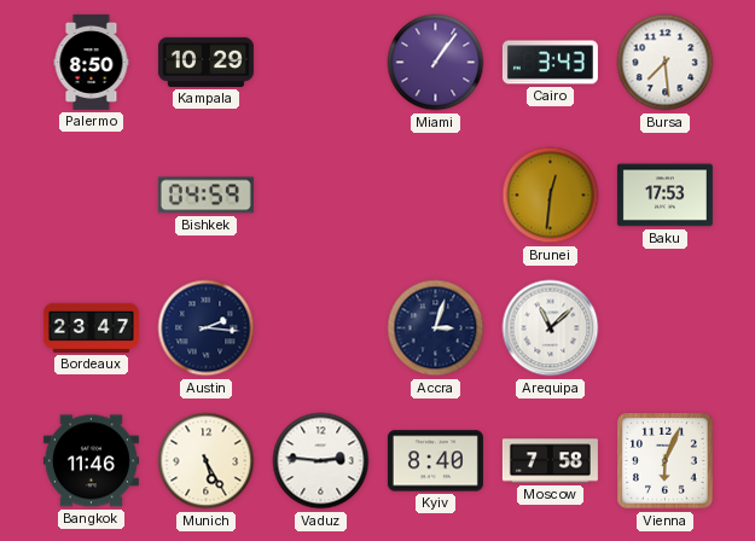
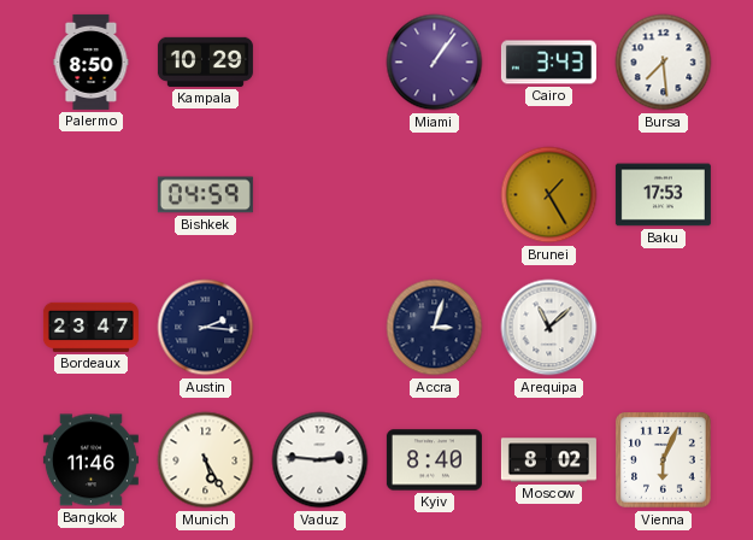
Brunei: 12:31 -> 1:25
Moscow: 7:58 -> 8:02
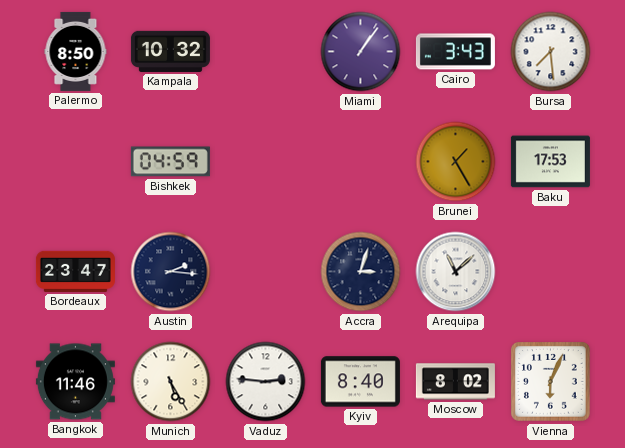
Kampala: 10:29 -> 10:32
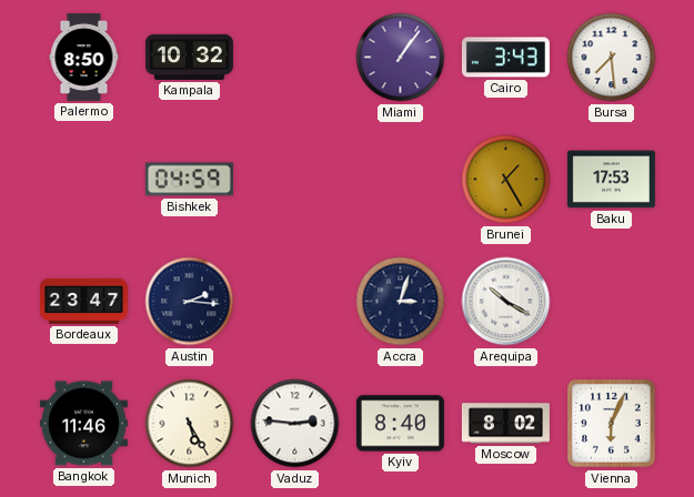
Arequipa: 11:08 -> 10:20
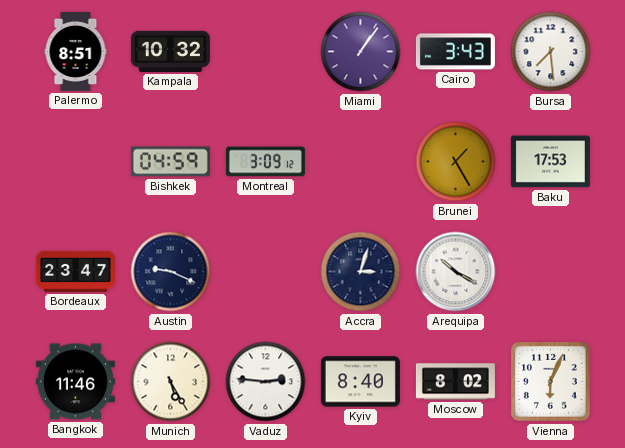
Palermo: 8:50 -> 8:51
Montreal: none -> 3:09
Austin: 2:16 -> 9:19
